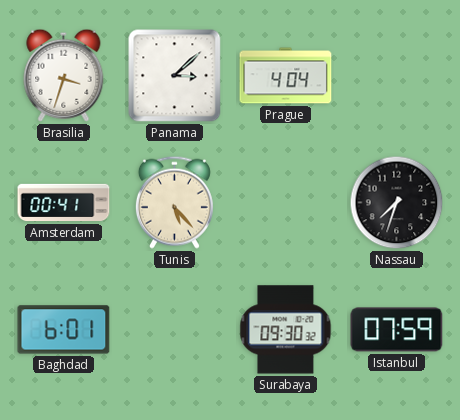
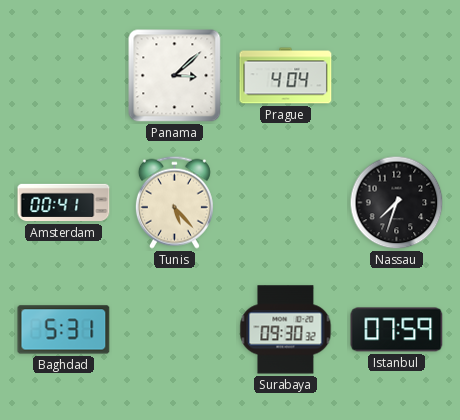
Brasilia: 3:33 -> none
Baghdad: 6:01 -> 5:31
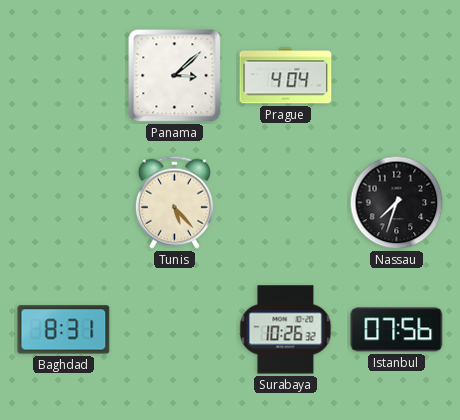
Amsterdam: 00:41 -> none
Baghdad: 5:31 -> 8:31
Surabaya: 09:30 -> 10:26
Istanbul: 07:59 -> 07:56
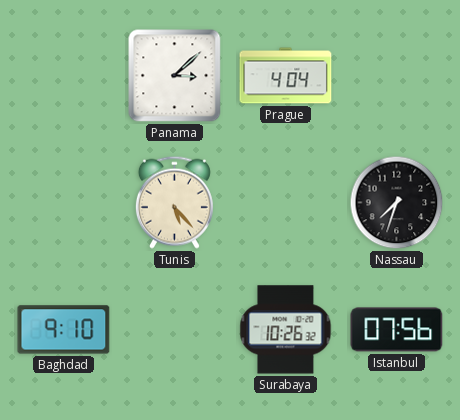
Baghdad: 8:31 -> 9:10
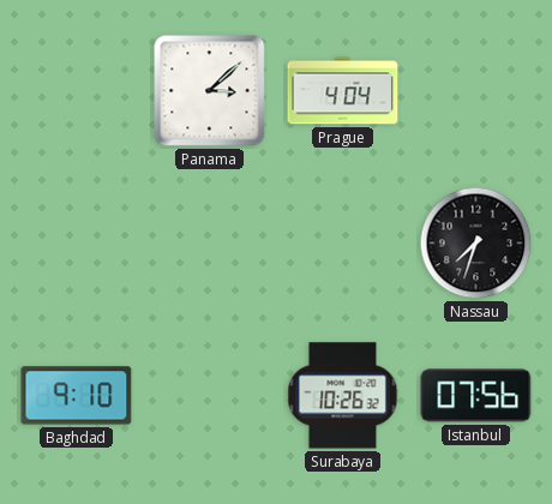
Tunis: 5:23 -> none
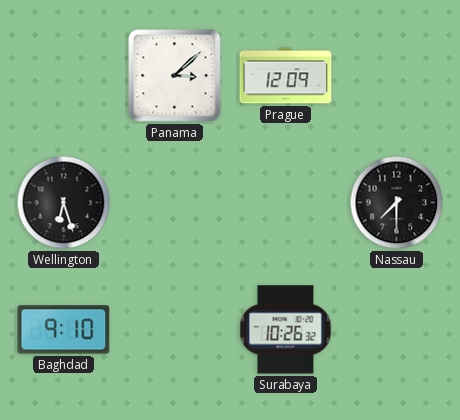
Prague: 4:04 -> 12:09
Wellington: none -> 6:27
Nassau: 7:33 -> 7:30
Istanbul: 07:56 -> none
